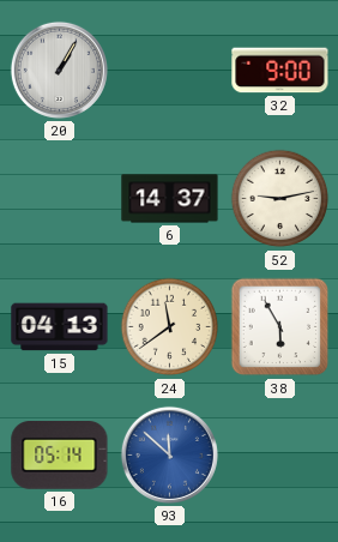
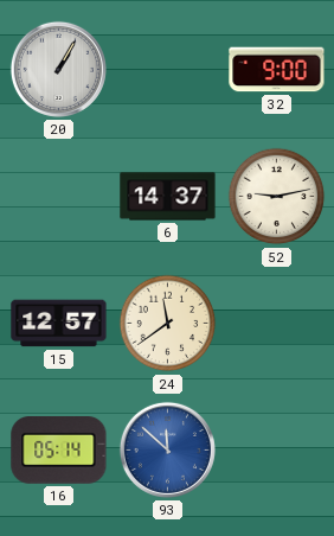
15: 04:13 -> 12:57
38: 5:55 -> none
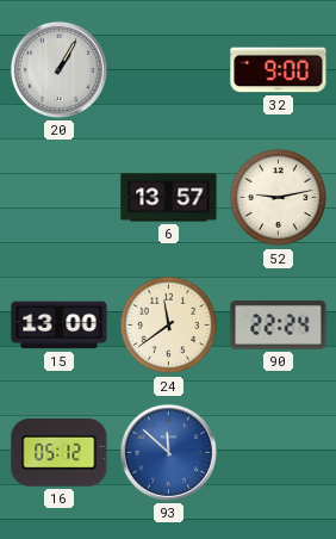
6: 14:37 -> 13:57
15: 12:57 -> 13:00
90: none -> 22:24
16: 05:14 -> 05:12
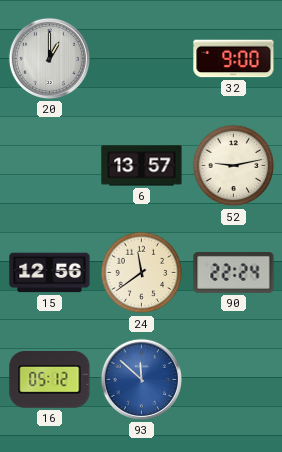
20: 1:05 -> 1:00
15: 13:00 -> 12:56
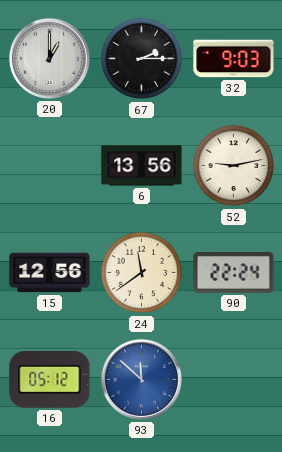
67: none -> 2:15
32: 9:00 -> 9:03
6: 13:57 -> 13:56
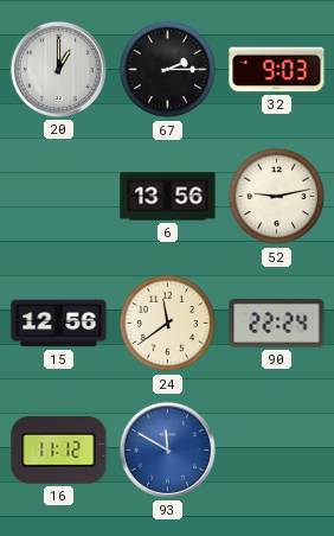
16: 05:12 -> 11:12
93: 11:52 -> 11:50
